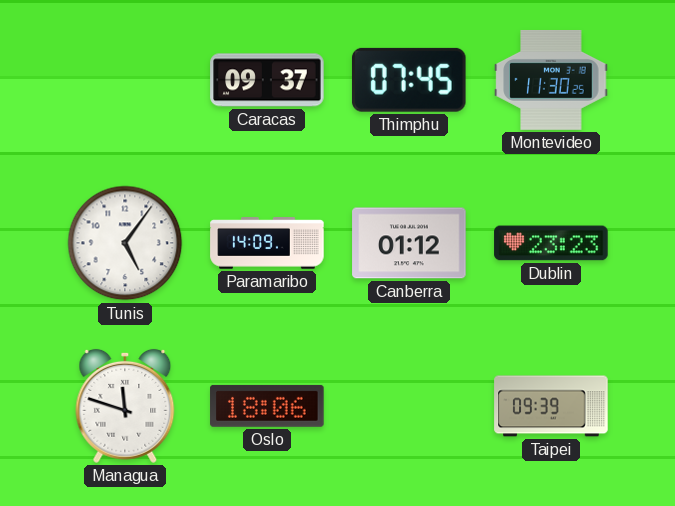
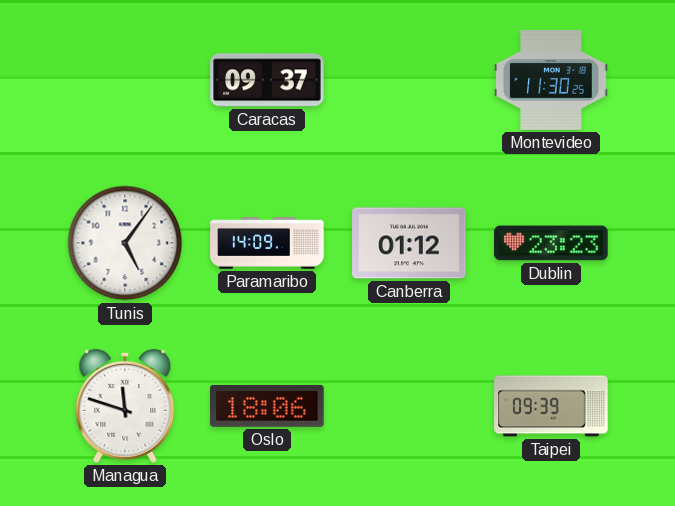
Thimphu: 07:45 -> none
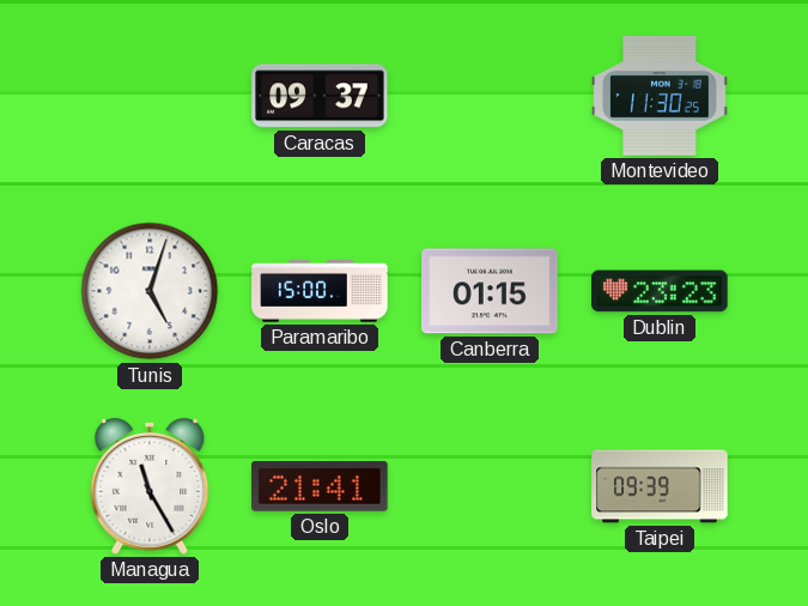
Tunis: 5:06 -> 5:03
Paramaribo: 14:09 -> 15:00
Canberra: 01:12 -> 01:15
Managua: 11:48 -> 11:25
Oslo: 18:06 -> 21:41
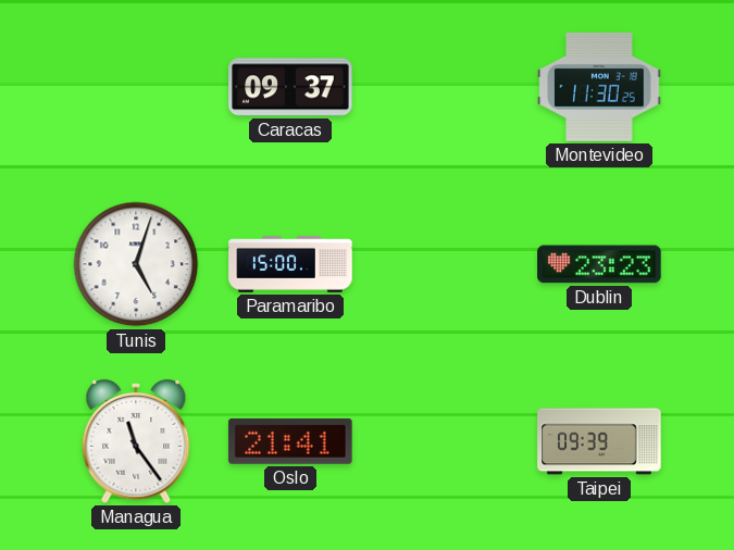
Canberra: 01:15 -> none
Managua: 11:25 -> 11:24
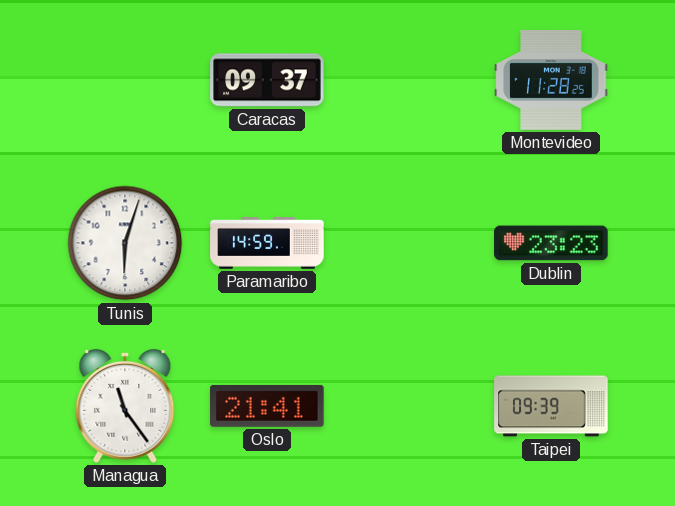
Montevideo: 11:30 -> 11:28
Tunis: 5:03 -> 6:03
Paramaribo: 15:00 -> 14:59
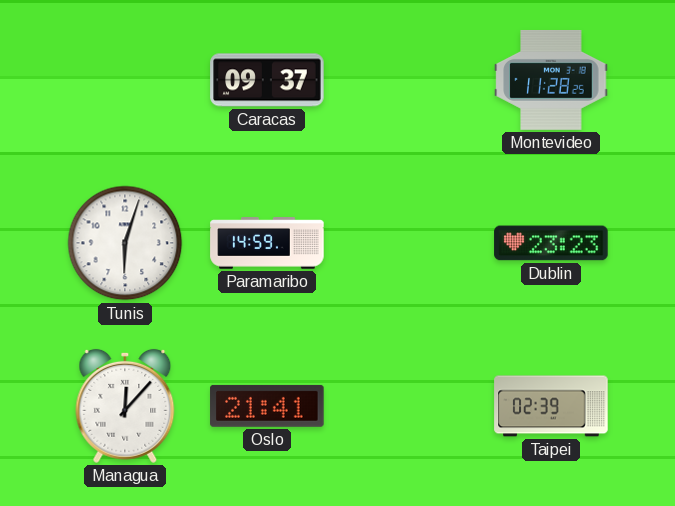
Managua: 11:24 -> 12:07
Taipei: 09:39 -> 02:39
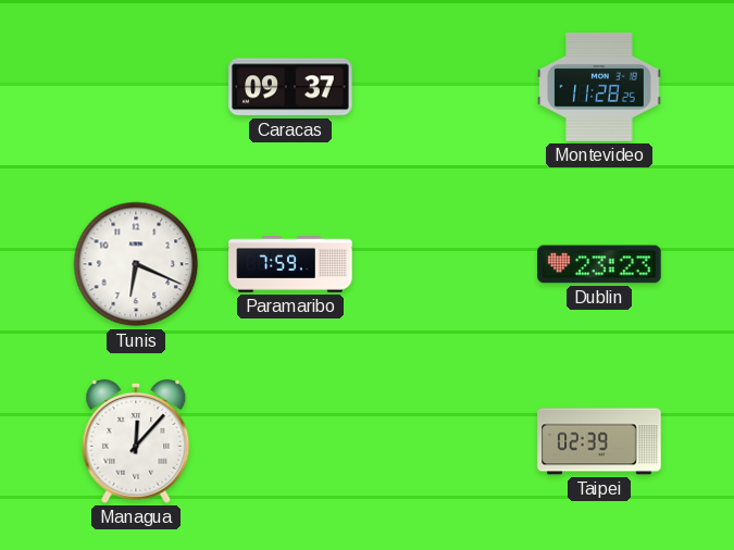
Tunis: 6:03 -> 6:19
Paramaribo: 14:59 -> 7:59
Oslo: 21:41 -> none
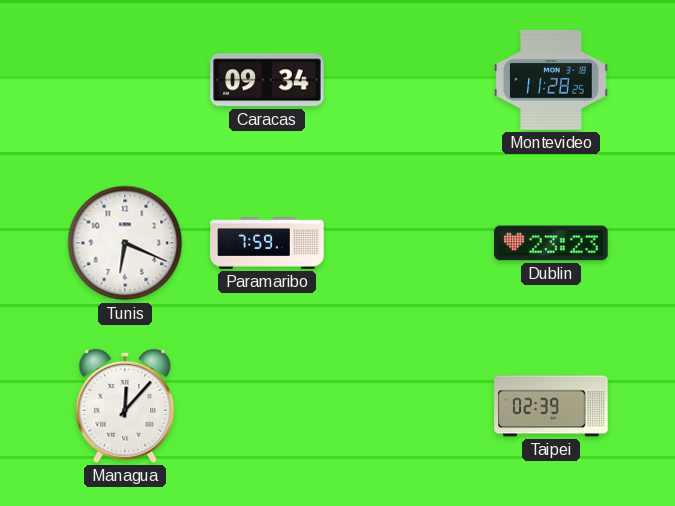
Caracas: 09:37 -> 09:34
